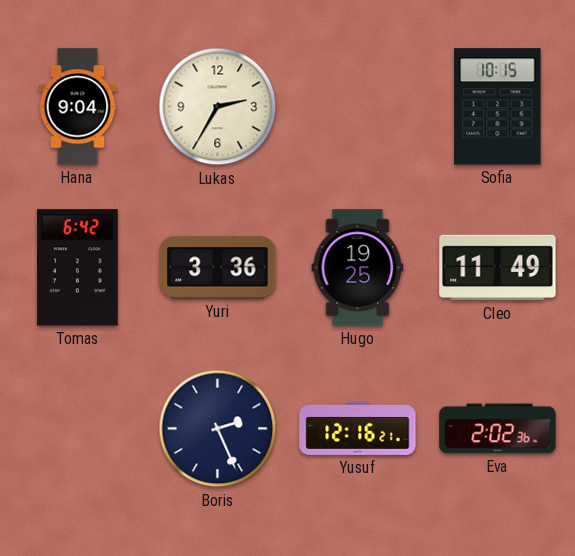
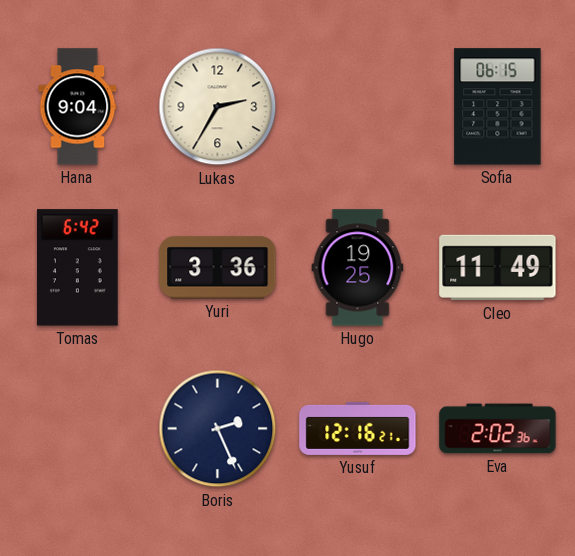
Sofia: 10:15 -> 06:15
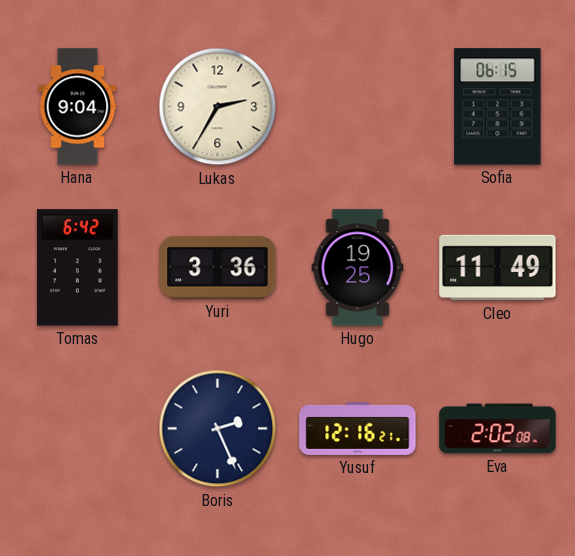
Eva: 2:02:36 -> 2:02:08
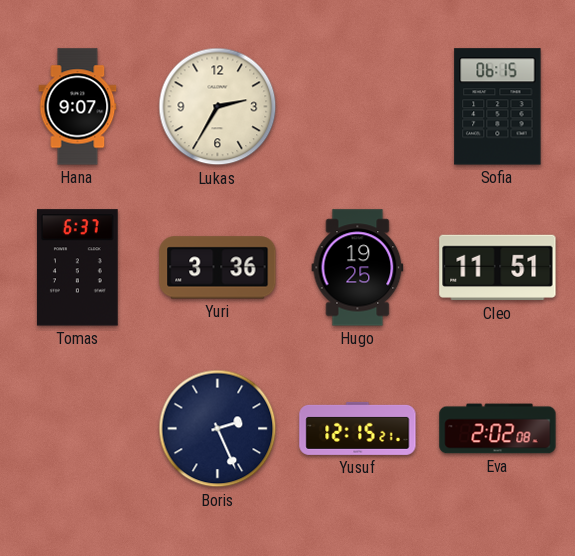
Hana: 9:04 -> 9:07
Tomas: 6:42 -> 6:37
Cleo: 11:49 -> 11:51
Yusuf: 12:16 -> 12:15
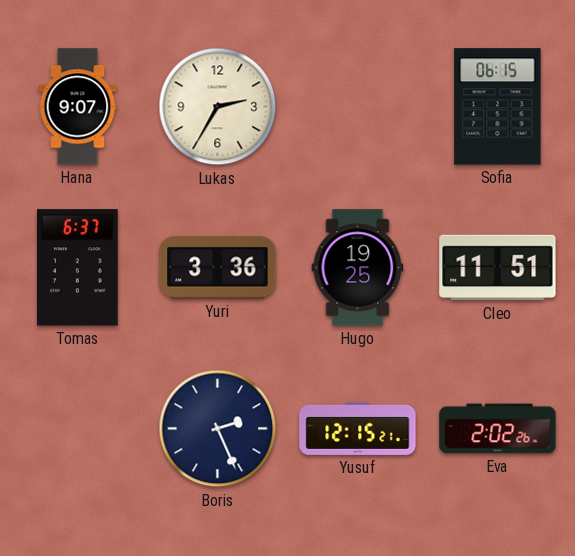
Eva: 2:02:08 -> 2:02:26
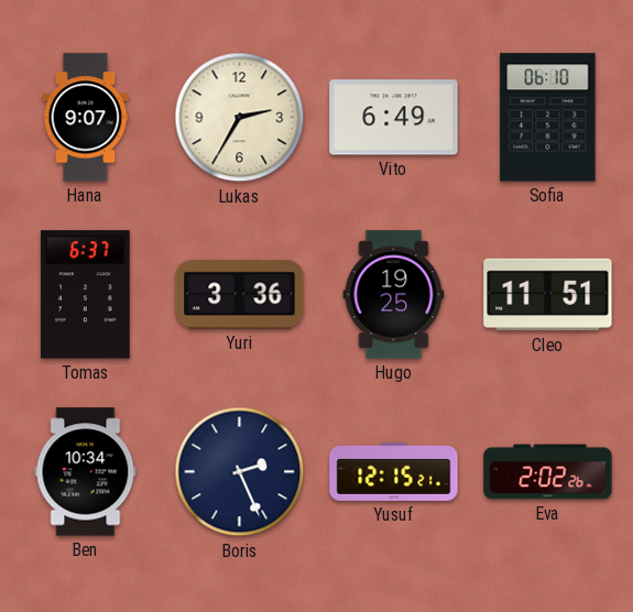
Vito: none -> 6:49
Sofia: 06:15 -> 06:10
Ben: none -> 10:34
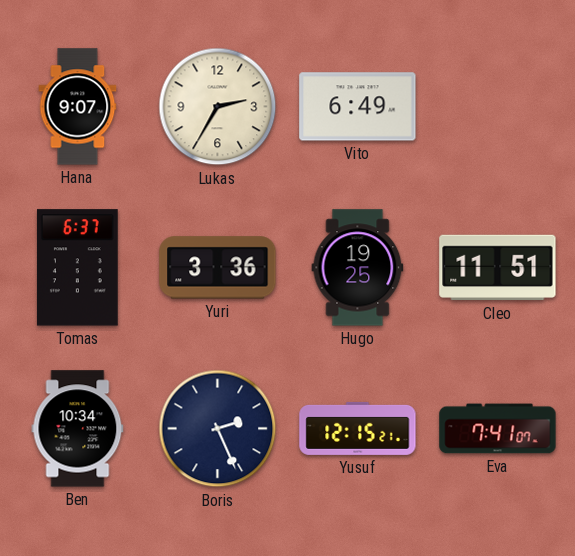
Sofia: 06:10 -> none
Eva: 2:02 -> 7:41
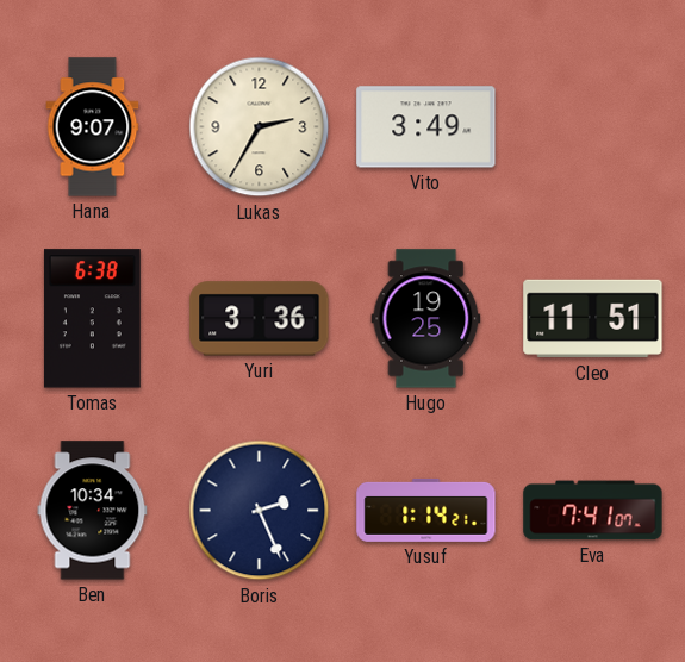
Vito: 6:49 -> 3:49
Tomas: 6:37 -> 6:38
Yusuf: 12:15 -> 1:14
